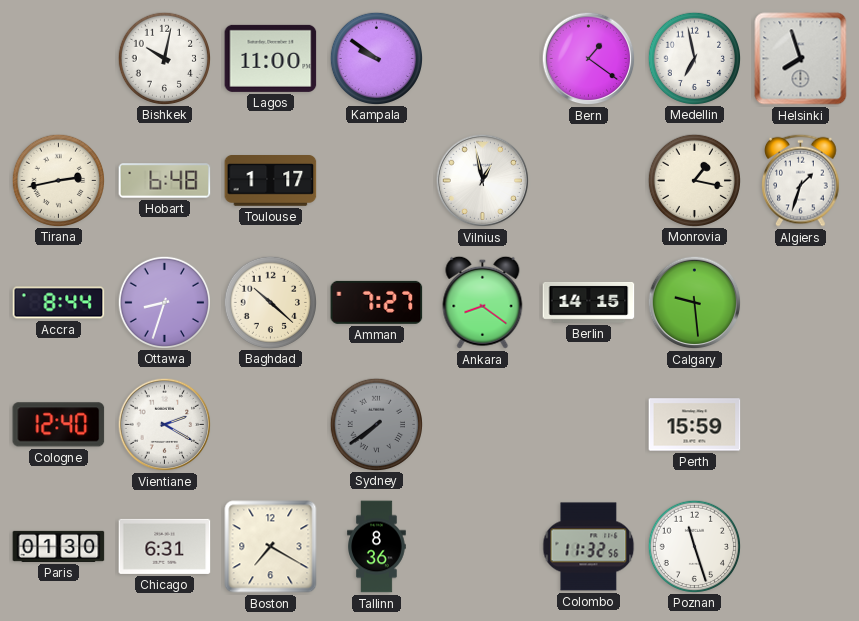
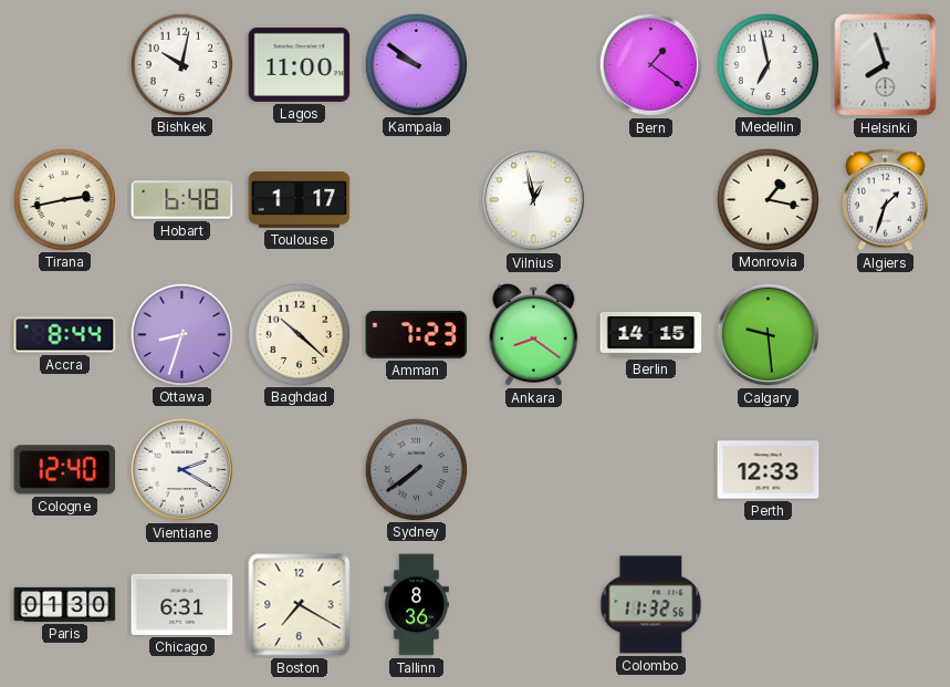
Amman: 7:27 -> 7:23
Perth: 15:59 -> 12:33
Poznan: 11:27 -> none
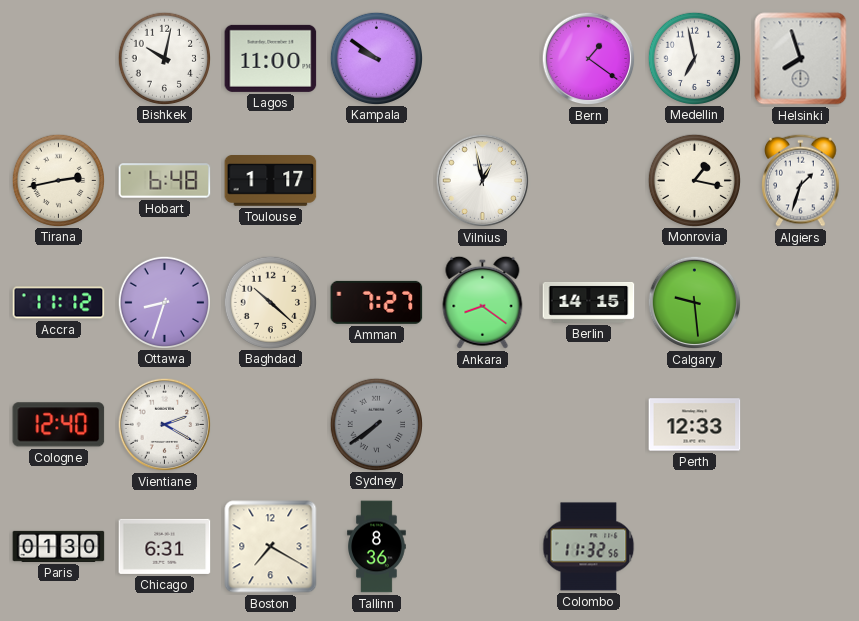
Accra: 8:44 -> 11:12
Amman: 7:23 -> 7:27
